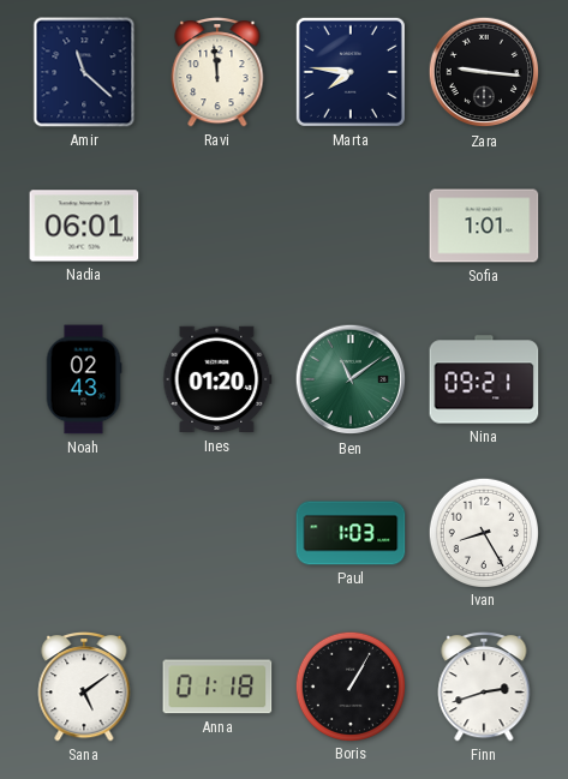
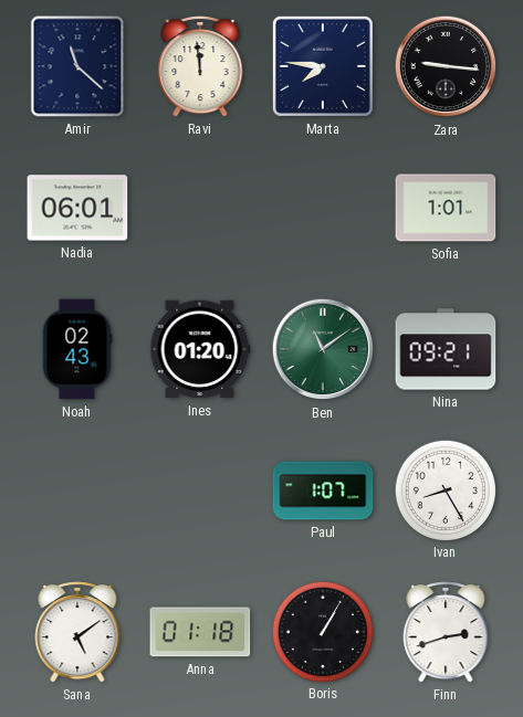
Paul: 1:03 -> 1:07
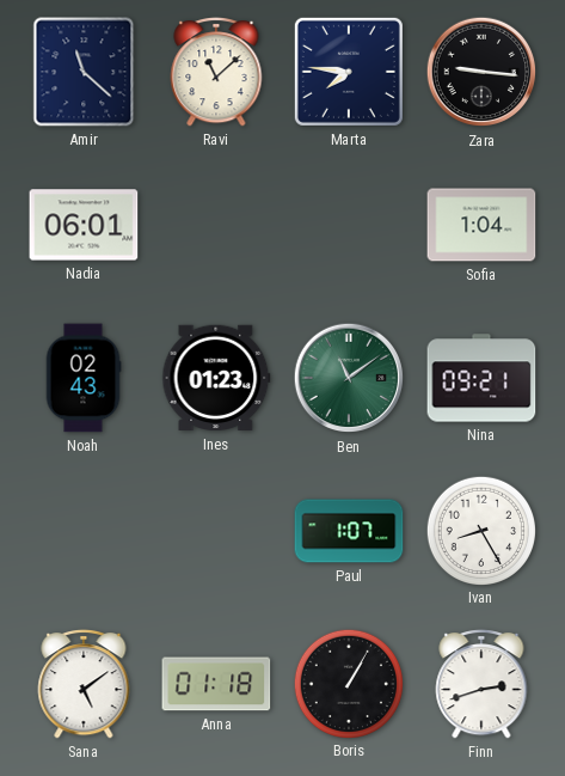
Ravi: 11:59 -> 11:08
Sofia: 1:01 -> 1:04
Ines: 01:20 -> 01:23
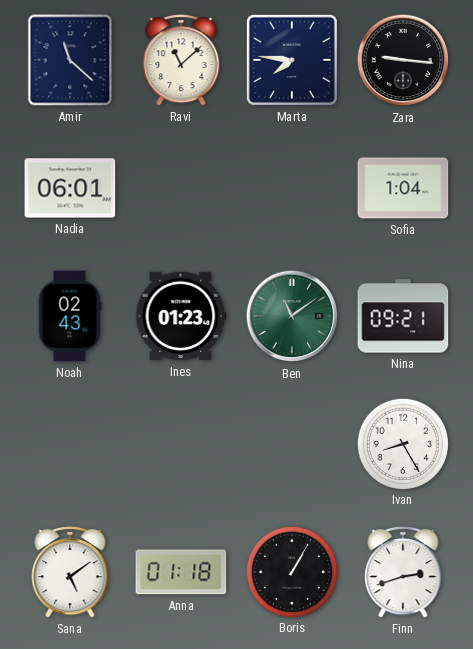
Paul: 1:07 -> none
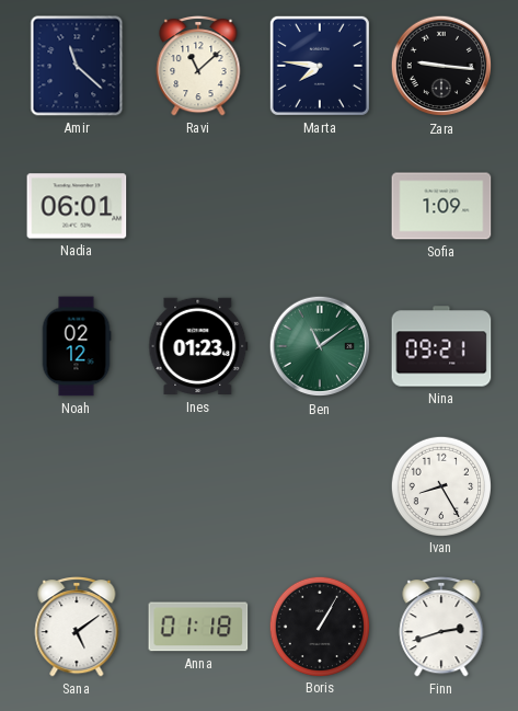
Sofia: 1:04 -> 1:09
Noah: 02:43 -> 02:12
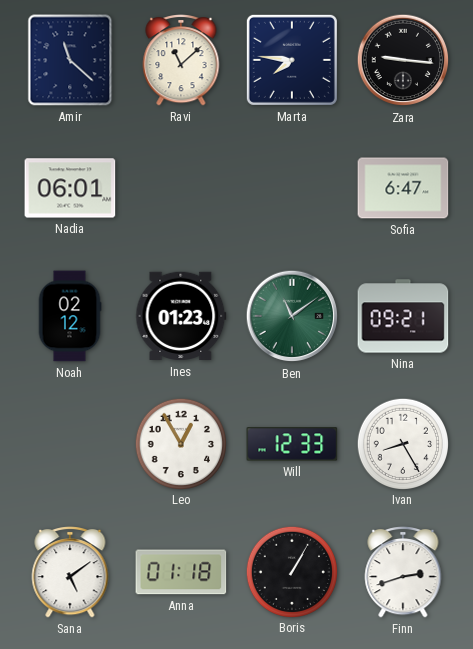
Sofia: 1:09 -> 6:47
Leo: none -> 12:55
Will: none -> 12:33
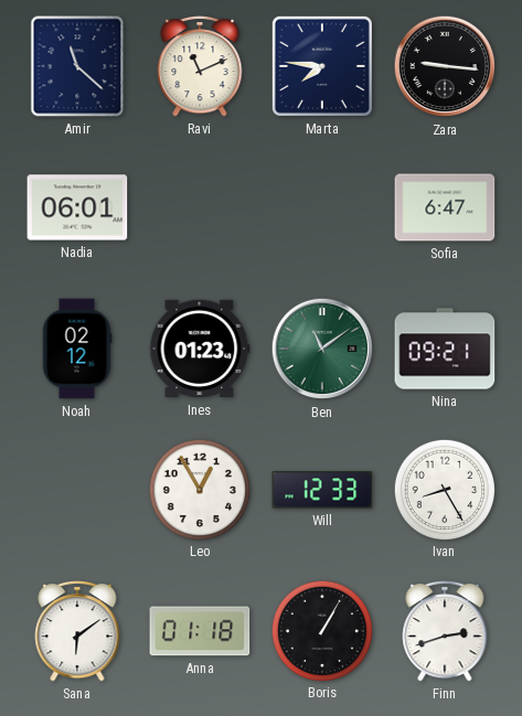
Ravi: 11:08 -> 11:11
Sana: 5:09 -> 6:09
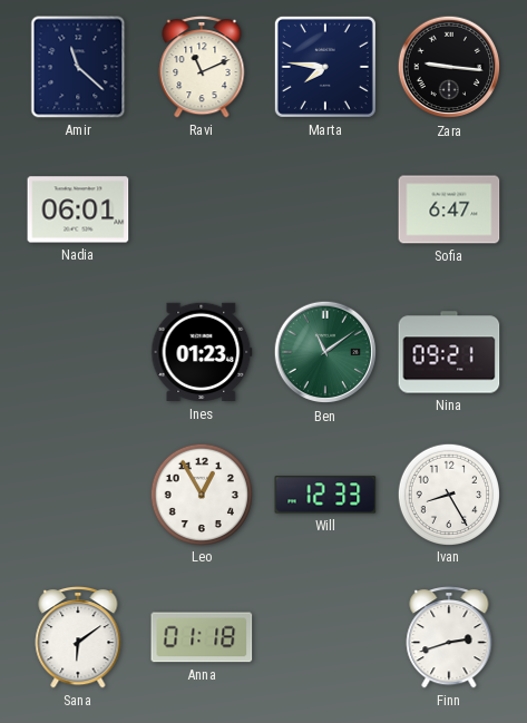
Noah: 02:12 -> none
Boris: 1:05 -> none
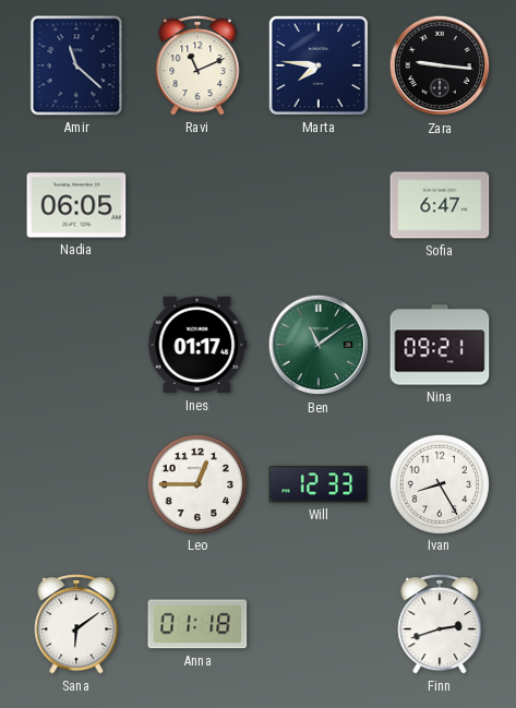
Nadia: 06:01 -> 06:05
Ines: 01:23 -> 01:17
Leo: 12:55 -> 12:45
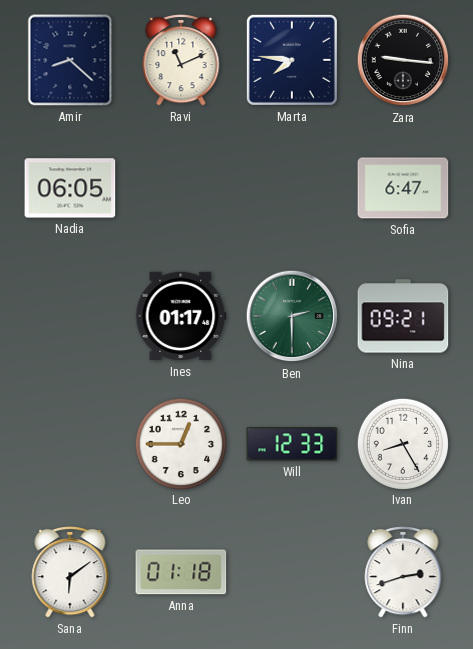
Amir: 11:22 -> 8:22
Ben: 11:09 -> 2:30
